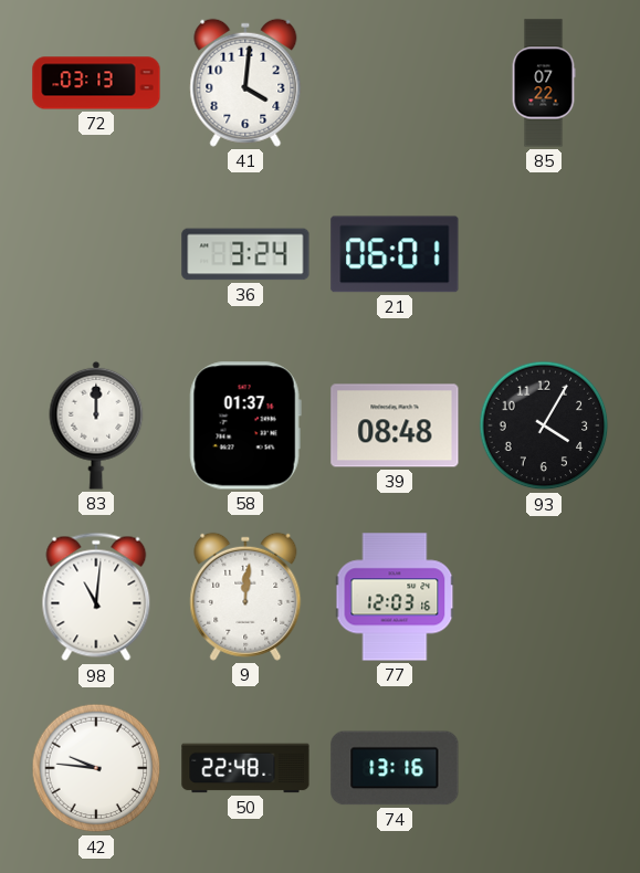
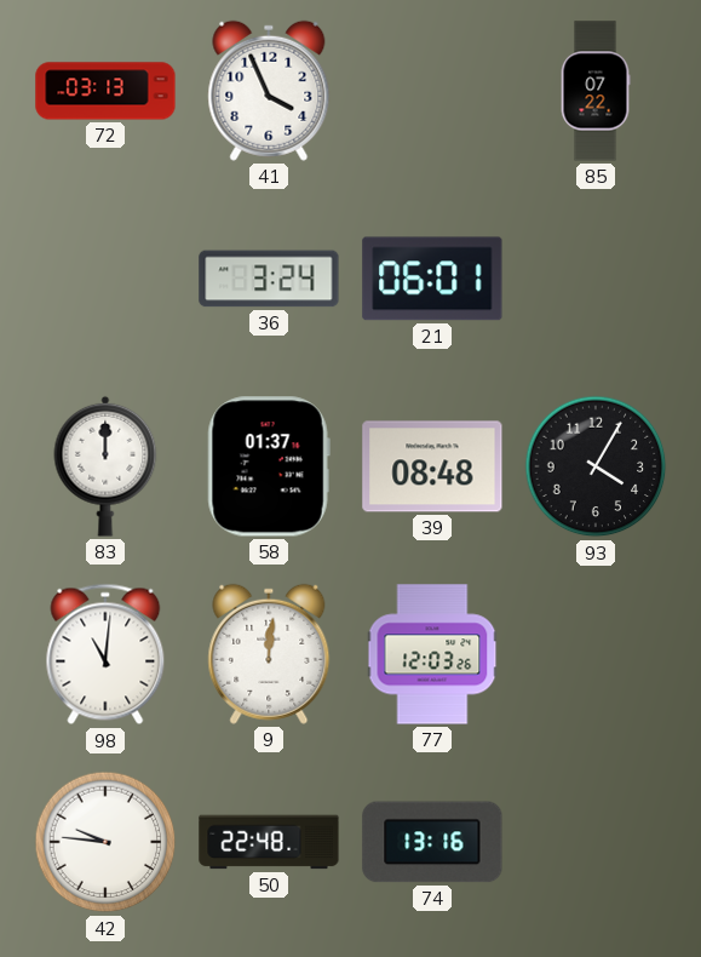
41: 4:01 -> 3:56
77: 12:03:16 -> 12:03:26
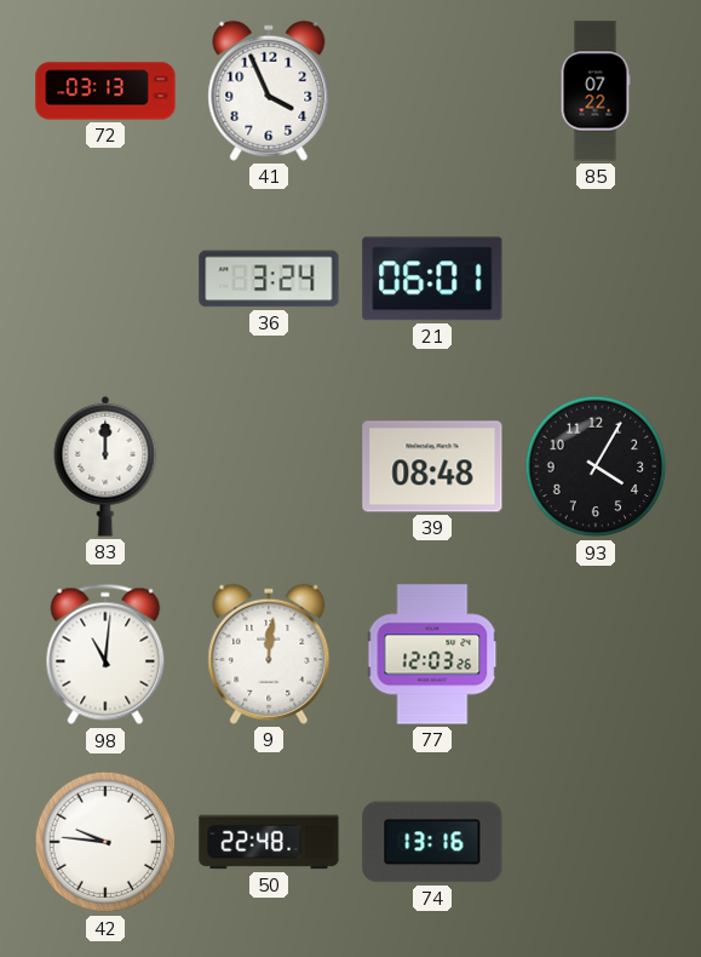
58: 01:37 -> none
